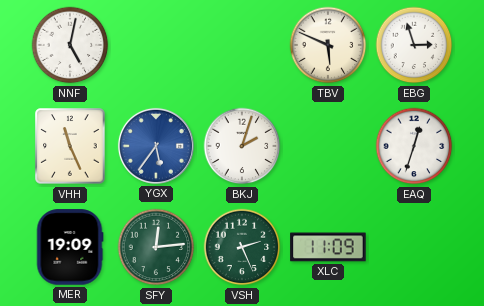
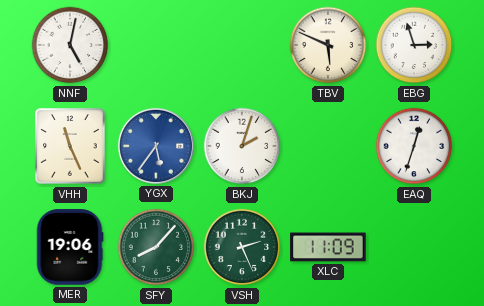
MER: 19:09 -> 19:06
SFY: 12:14 -> 8:07
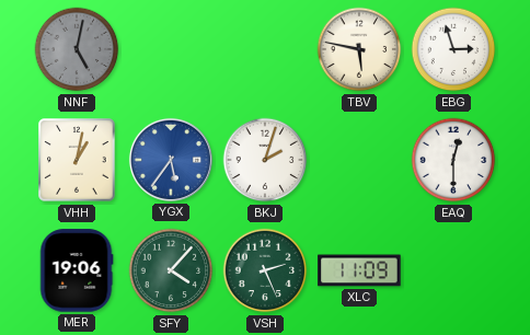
NNF dial: white -> grey
TBV: 5:49 -> 5:47
VHH: 11:26 -> 1:02
EAQ: 12:33 -> 12:30
SFY: 8:07 -> 4:07
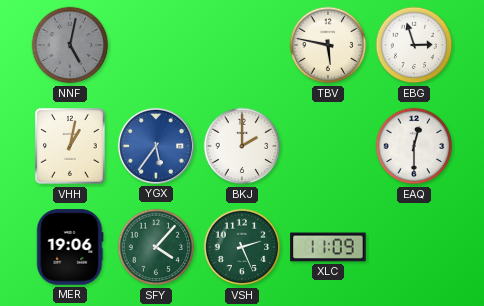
BKJ: 2:03 -> 2:00
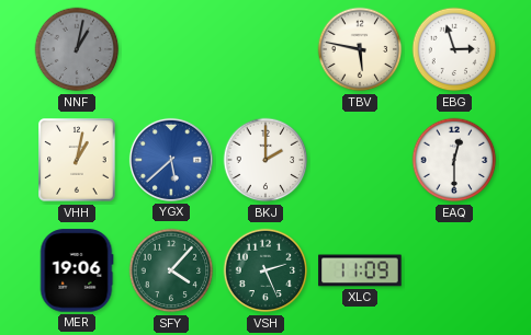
NNF: 5:02 -> 1:02
YGX: 5:36 -> 5:38
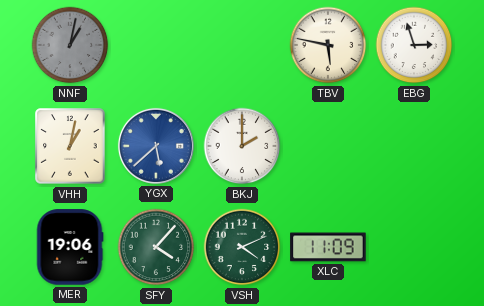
EAQ: 12:30 -> none
VSH: 2:26 -> 4:11
